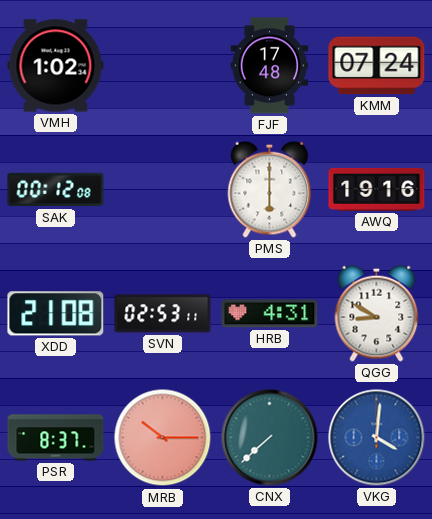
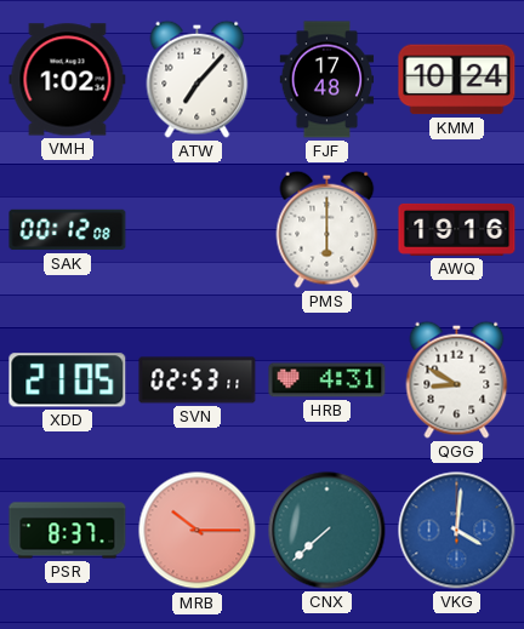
ATW: none -> 7:07
KMM: 07:24 -> 10:24
XDD: 21:08 -> 21:05
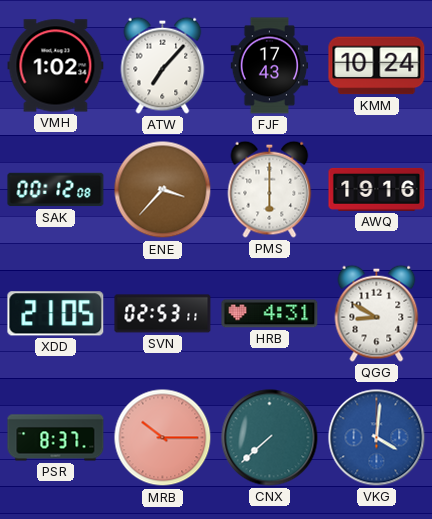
FJF: 17:48 -> 17:43
ENE: none -> 3:37
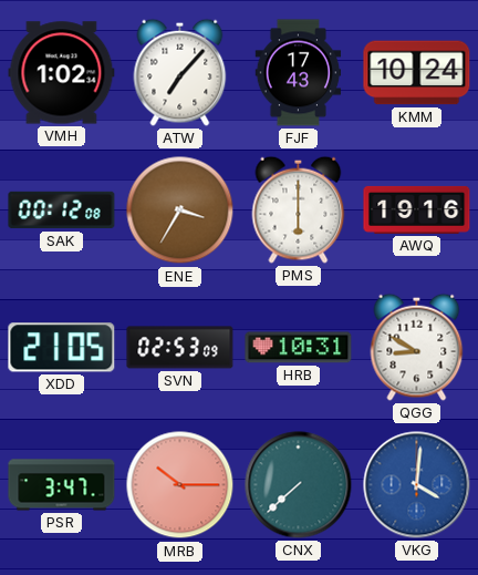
ENE: 3:37 -> 3:35
SVN: 02:53:11 -> 02:53:09
HRB: 4:31 -> 10:31
PSR: 8:37 -> 3:47
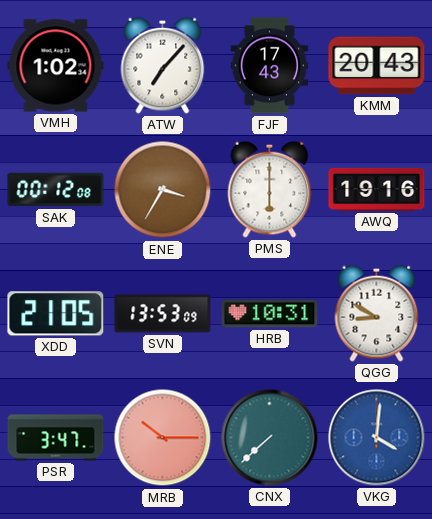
KMM: 10:24 -> 20:43
SVN: 02:53 -> 13:53
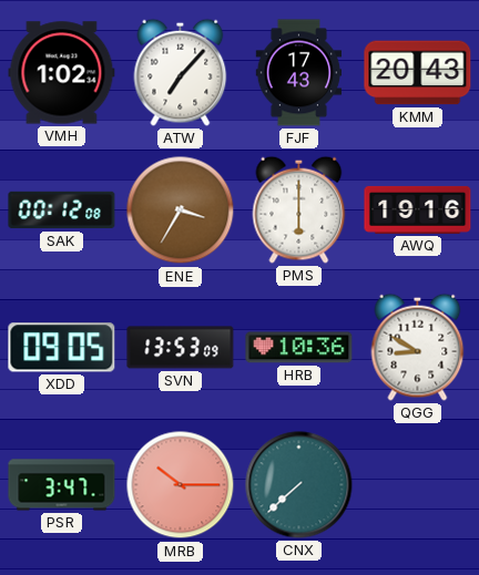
XDD: 21:05 -> 09:05
HRB: 10:31 -> 10:36
VKG: 4:01 -> none
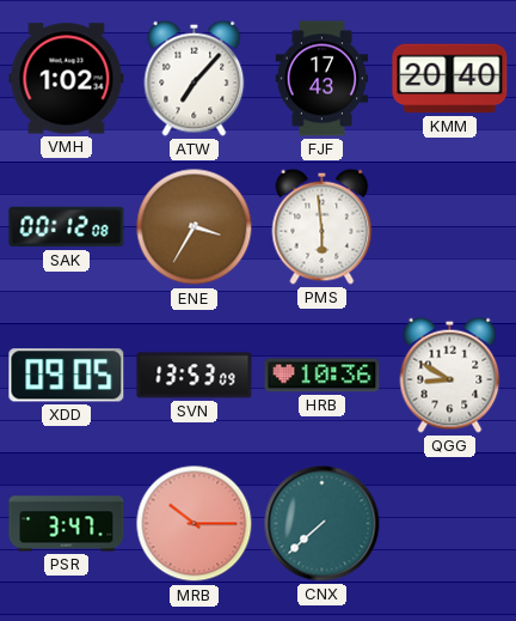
KMM: 20:43 -> 20:40
PMS: 6:00 -> 5:59
AWQ: 19:16 -> none
